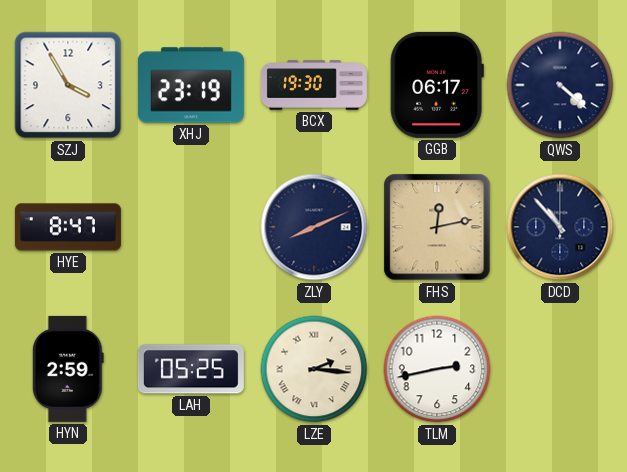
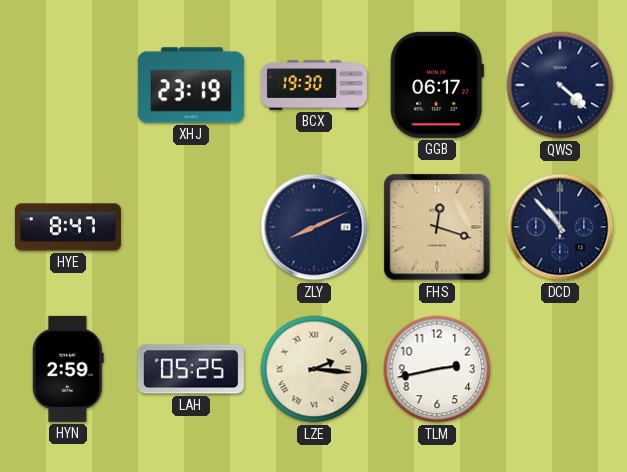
SZJ: 3:55 -> none
FHS: 12:13 -> 12:18
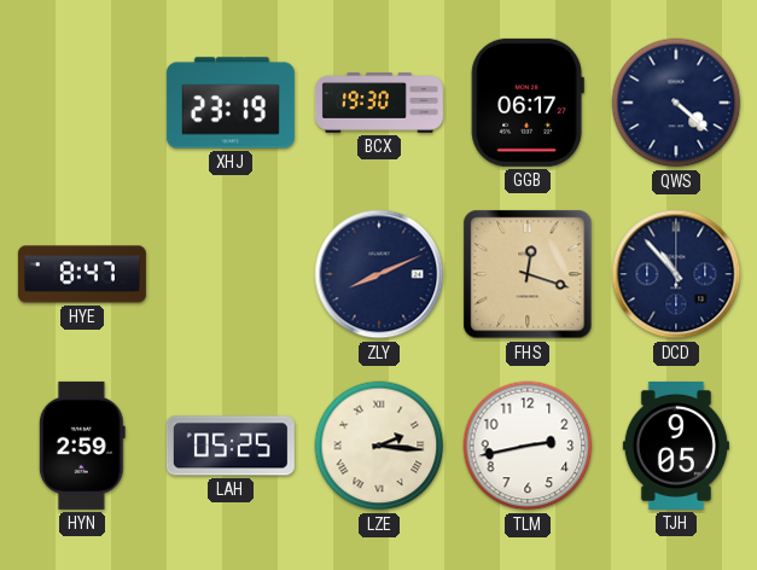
TJH: none -> 9:05
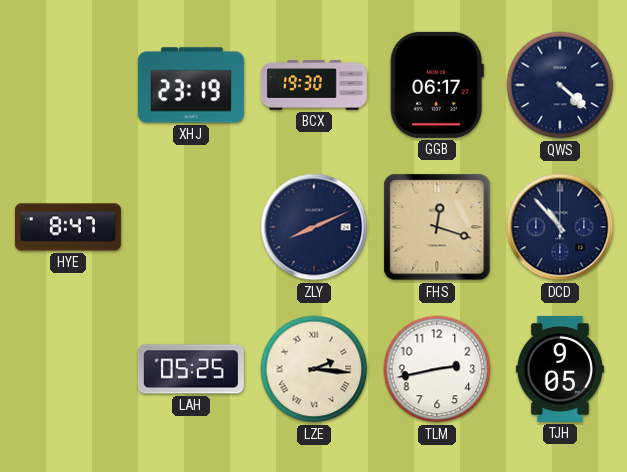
HYN: 2:59 -> none
